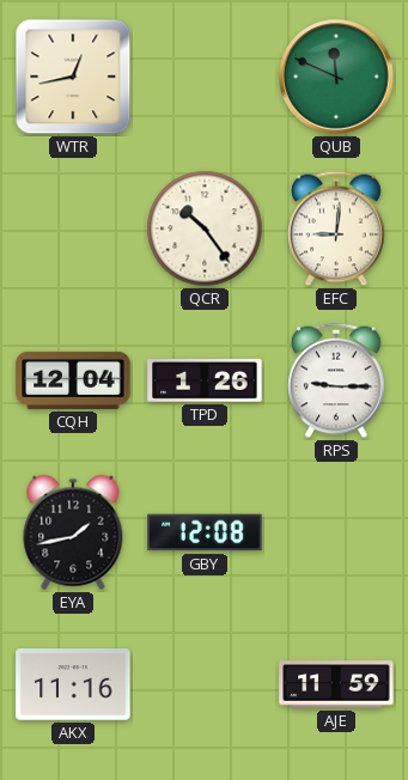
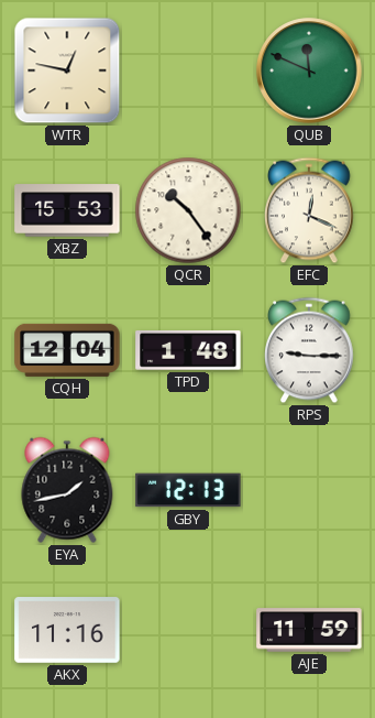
WTR: 12:43 -> 12:47
XBZ: none -> 15:53
EFC: 9:01 -> 12:19
TPD: 1:26 -> 1:48
GBY: 12:08 -> 12:13
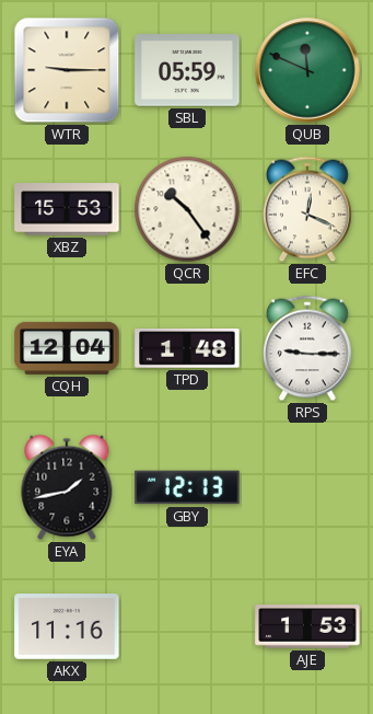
WTR: 12:47 -> 9:15
SBL: none -> 05:59
AJE: 11:59 -> 1:53
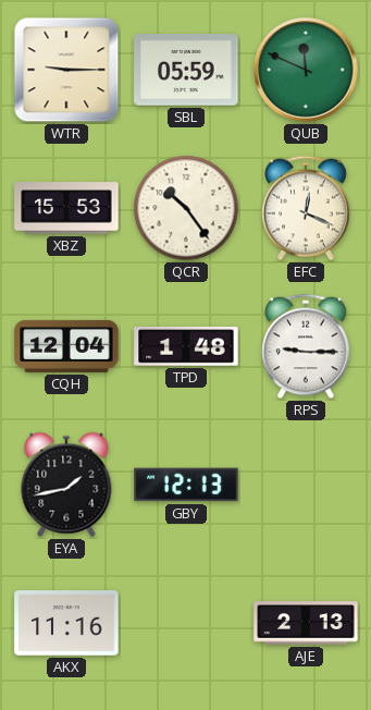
AJE: 1:53 -> 2:13
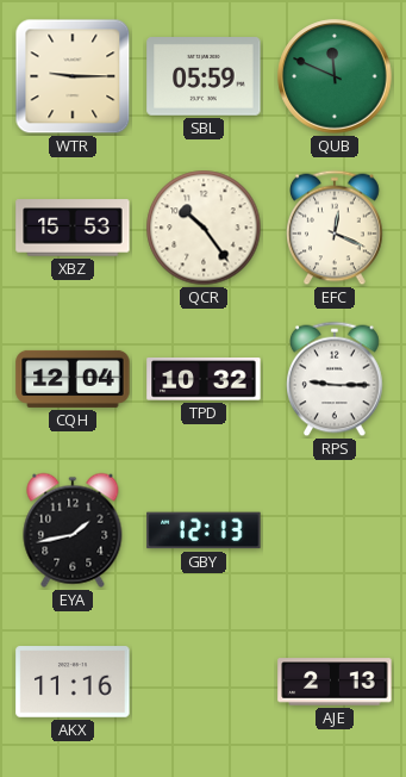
TPD: 1:48 -> 10:32
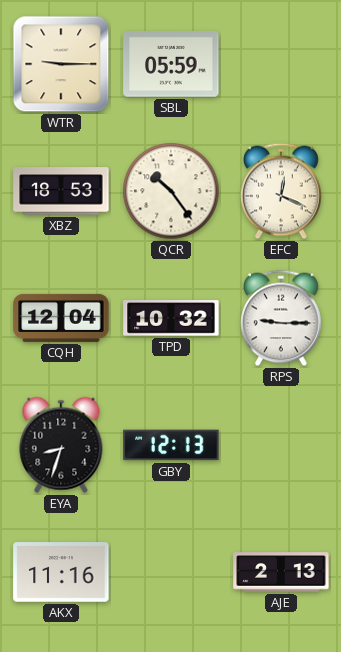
QUB: 11:49 -> none
XBZ: 15:53 -> 18:53
EYA: 1:43 -> 8:33
